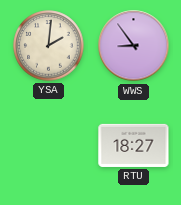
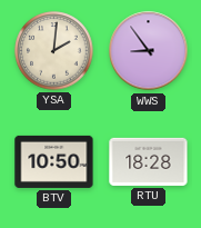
BTV: none -> 10:50
RTU: 18:27 -> 18:28
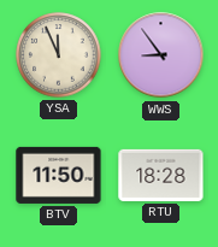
YSA: 2:01 -> 11:56
BTV: 10:50 -> 11:50
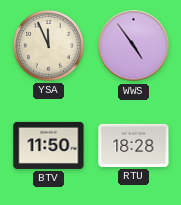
WWS: 8:54 -> 4:54
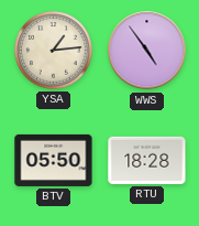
YSA: 11:56 -> 1:14
BTV: 11:50 -> 05:50
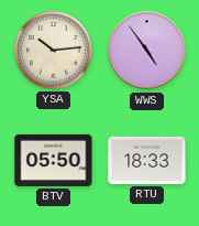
YSA: 1:14 -> 10:14
RTU: 18:28 -> 18:33
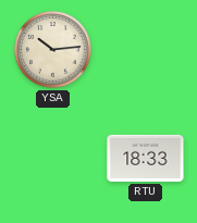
WWS: 4:54 -> none
BTV: 05:50 -> none
